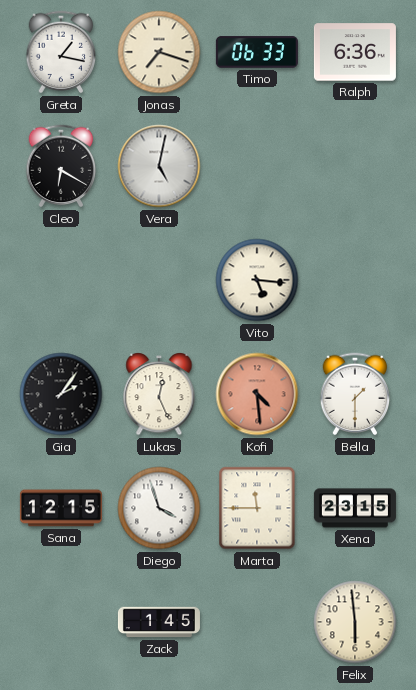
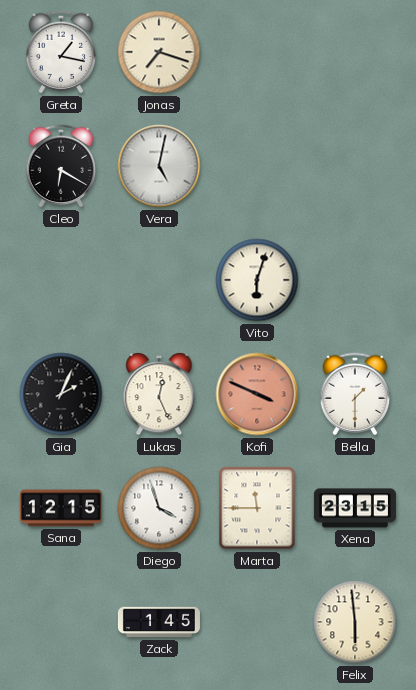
Timo: 06:33 -> none
Ralph: 6:36 -> none
Vito: 5:16 -> 6:03
Gia: 2:06 -> 2:04
Kofi: 4:29 -> 3:49
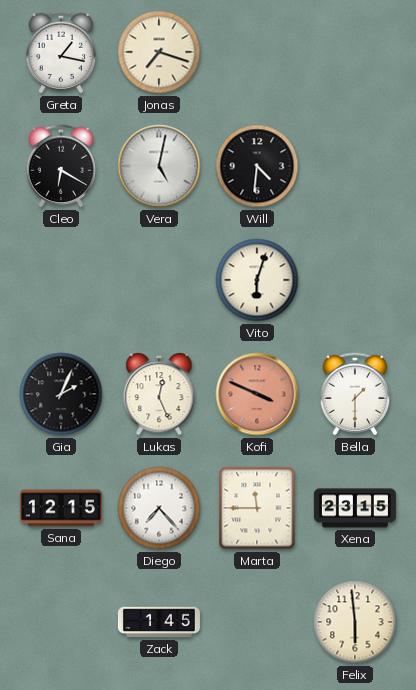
Will: none -> 4:31
Diego: 3:57 -> 7:23
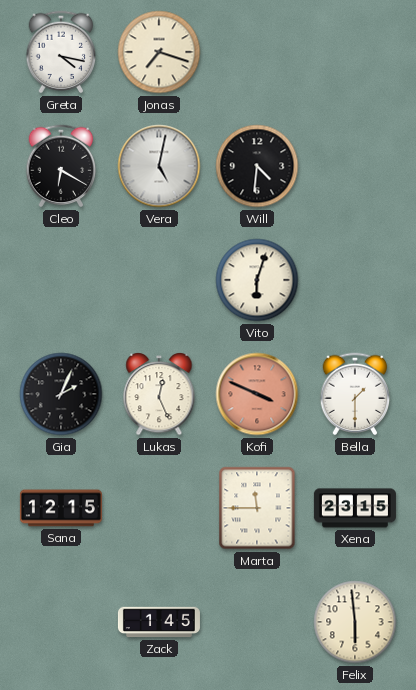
Greta: 1:17 -> 4:17
Diego: 7:23 -> none
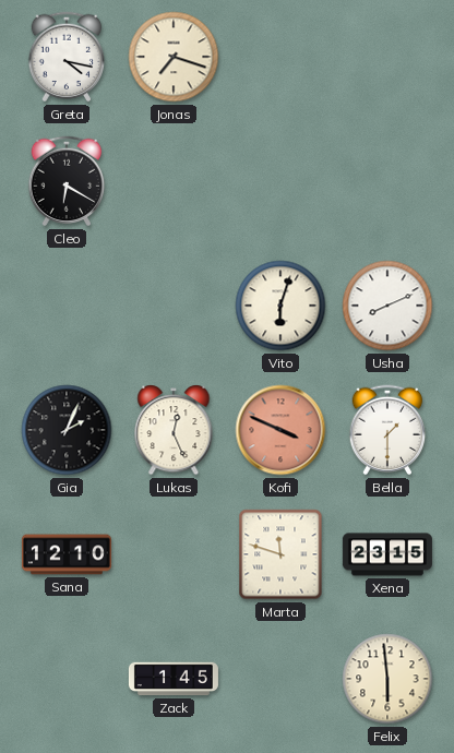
Vera: 5:02 -> none
Will: 4:31 -> none
Usha: none -> 8:11
Sana: 12:15 -> 12:10
Marta: 11:45 -> 11:48
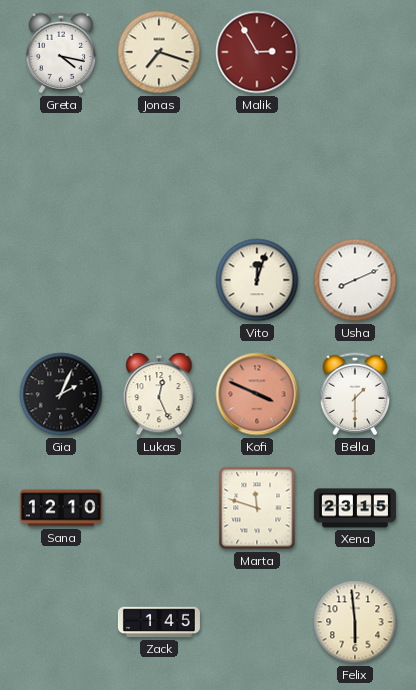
Malik: none -> 2:55
Cleo: 6:20 -> none
Vito: 6:03 -> 12:03
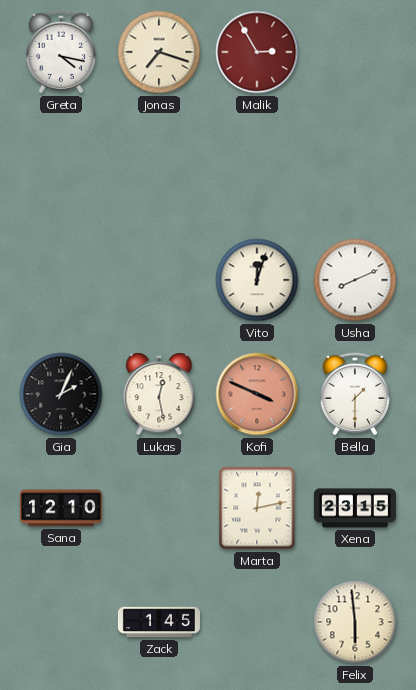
Lukas: 12:26 -> 12:28
Marta: 11:48 -> 12:13
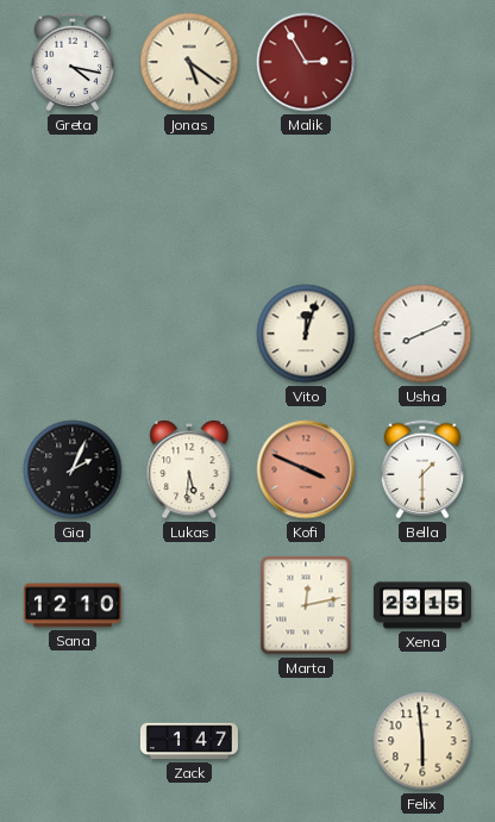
Jonas: 7:18 -> 5:21
Lukas: 12:28 -> 5:31
Zack: 1:45 -> 1:47
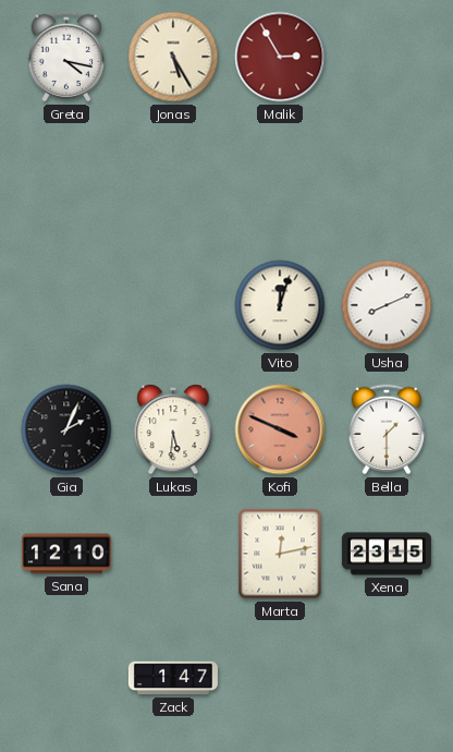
Jonas: 5:21 -> 5:25
Felix: 5:59 -> none
